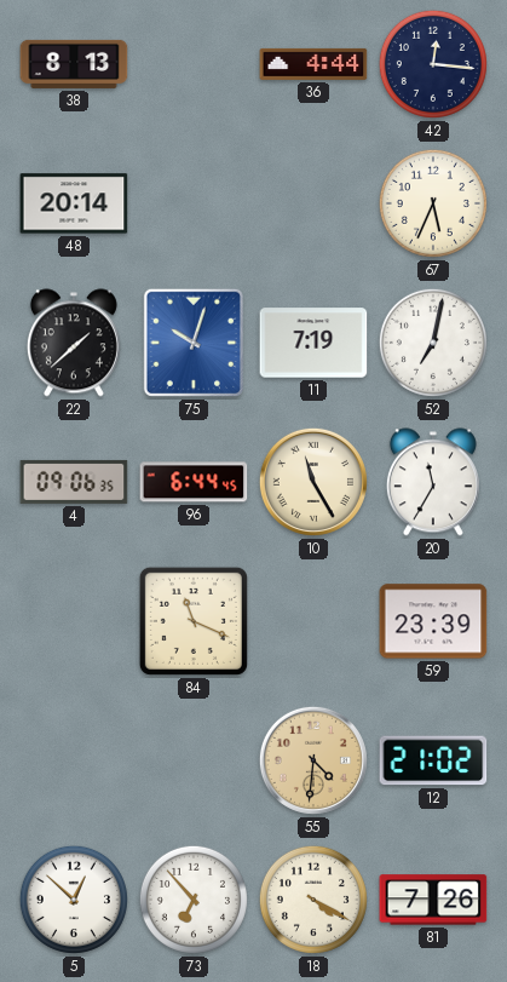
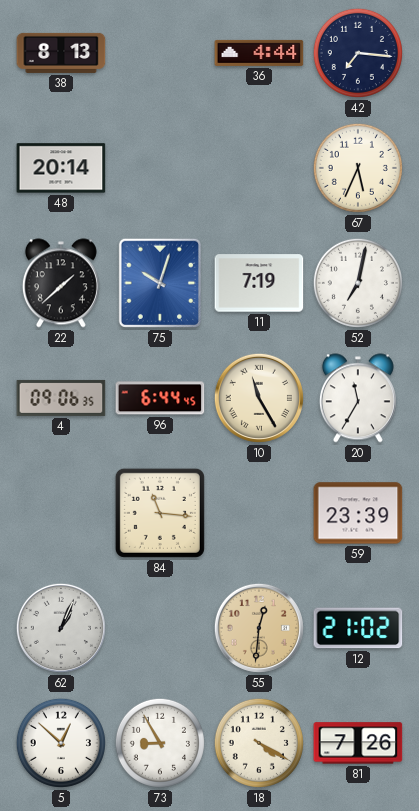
42: 12:16 -> 7:16
84: 11:19 -> 11:16
62: none -> 1:04
55: 4:31 -> 12:31
73: 6:53 -> 8:55
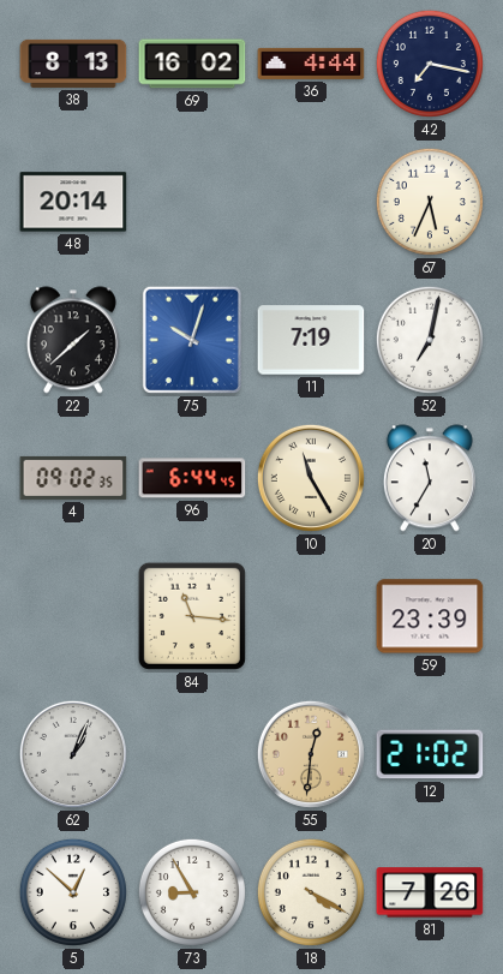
69: none -> 16:02
42: 7:16 -> 7:17
4: 09:06 -> 09:02
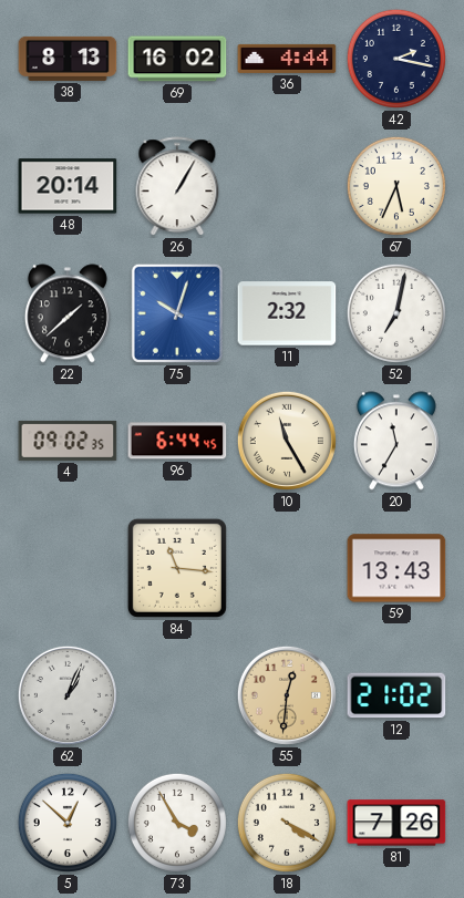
42: 7:17 -> 2:17
26: none -> 1:05
11: 7:19 -> 2:32
59: 23:39 -> 13:43
73: 8:55 -> 3:55
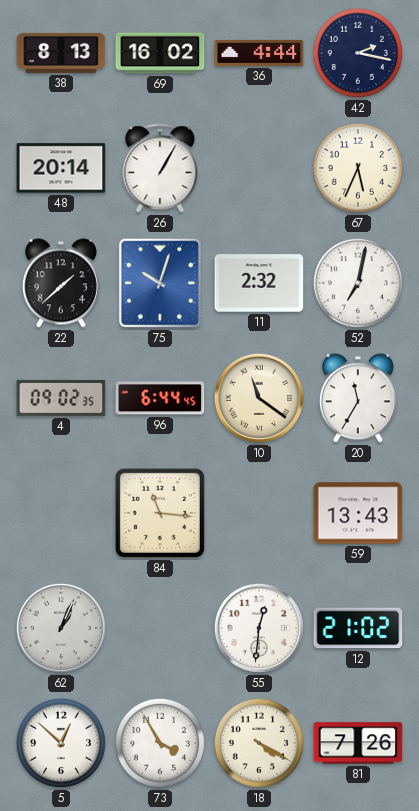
10: 11:25 -> 11:21
55 dial: champagne -> white
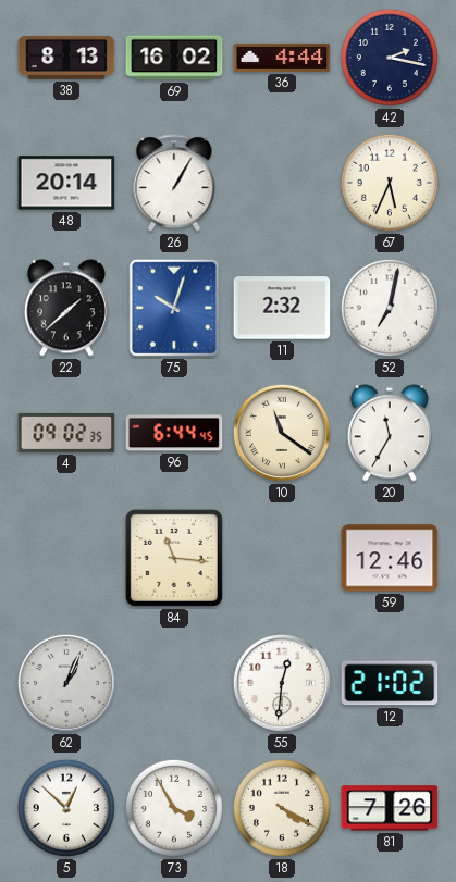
59: 13:43 -> 12:46
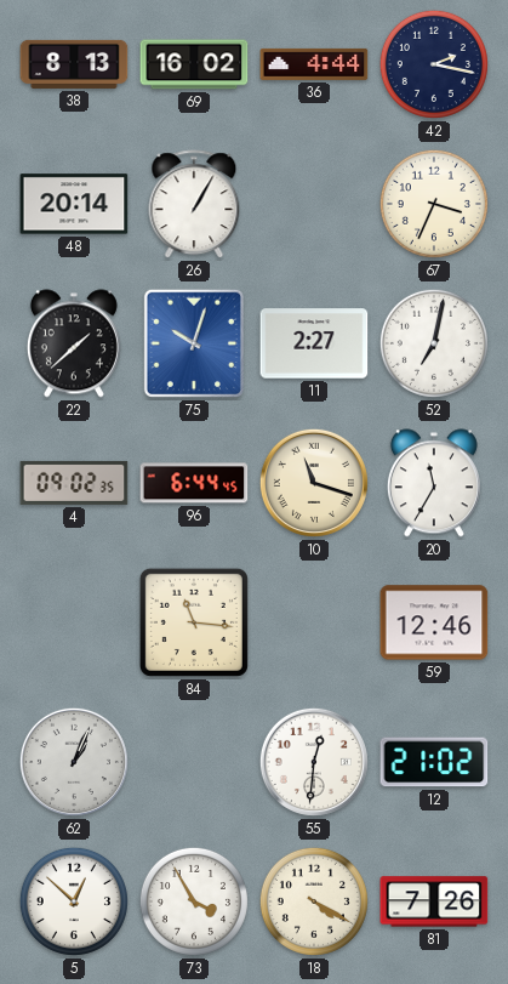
67: 5:34 -> 3:34
11: 2:32 -> 2:27
10: 11:21 -> 11:18
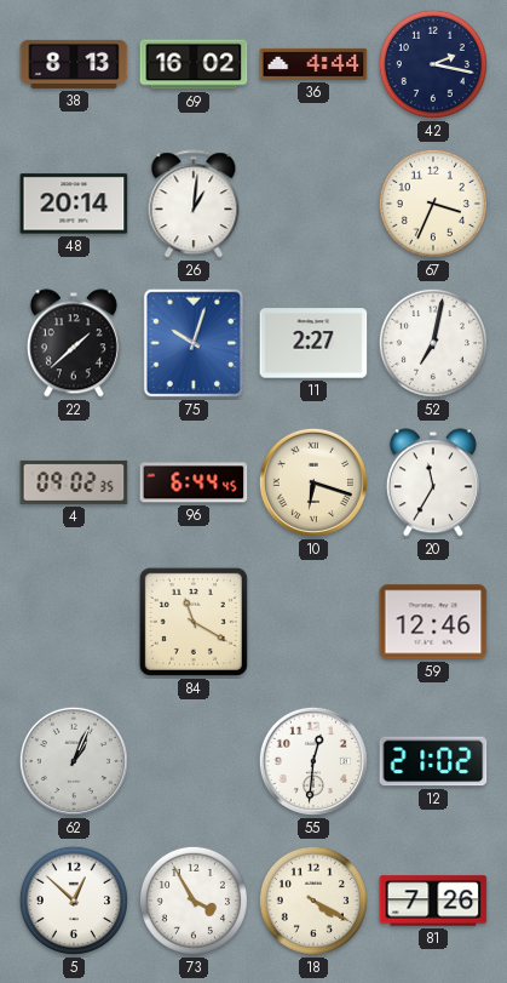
26: 1:05 -> 1:01
10: 11:18 -> 6:18
84: 11:16 -> 11:20
